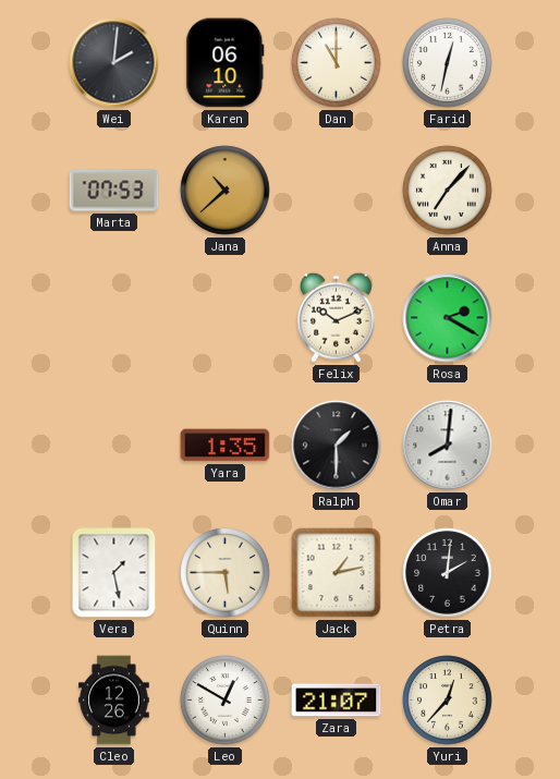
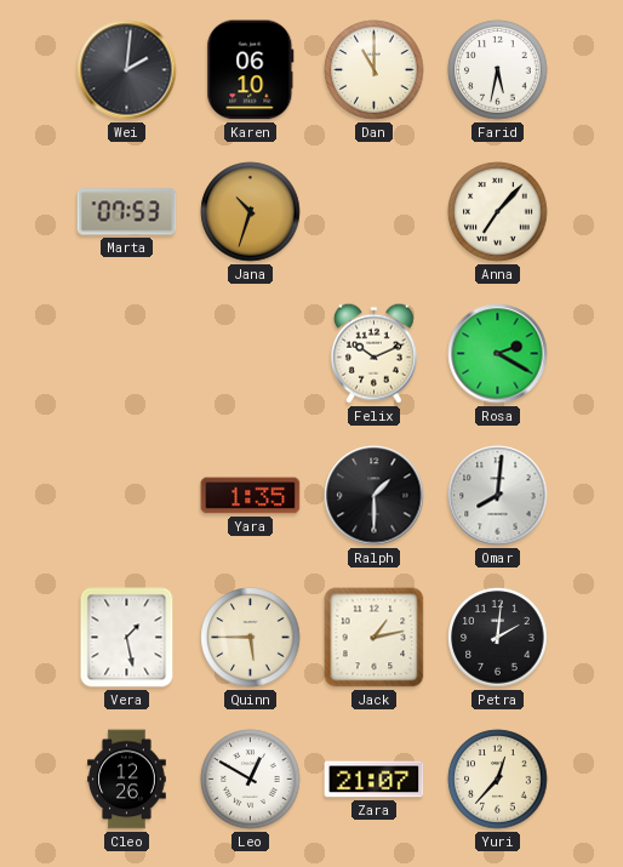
Farid: 12:32 -> 5:32
Jana: 10:38 -> 10:33
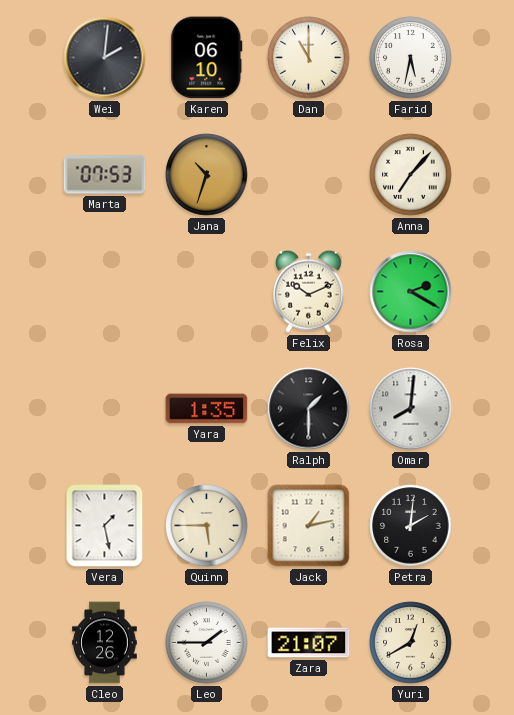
Leo: 12:50 -> 1:45
Yuri: 12:37 -> 12:40
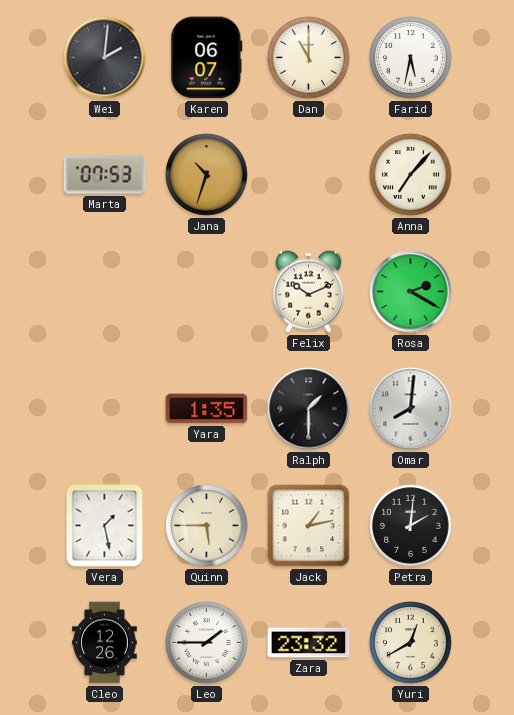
Karen: 06:10 -> 06:07
Zara: 21:07 -> 23:32
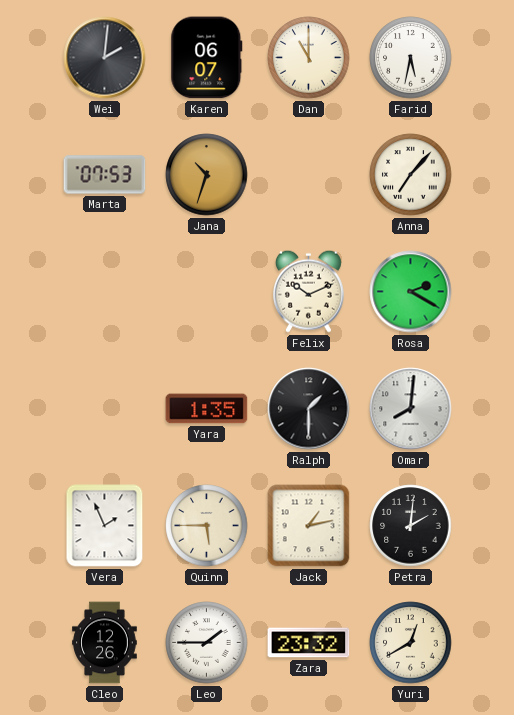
Vera: 1:28 -> 1:56
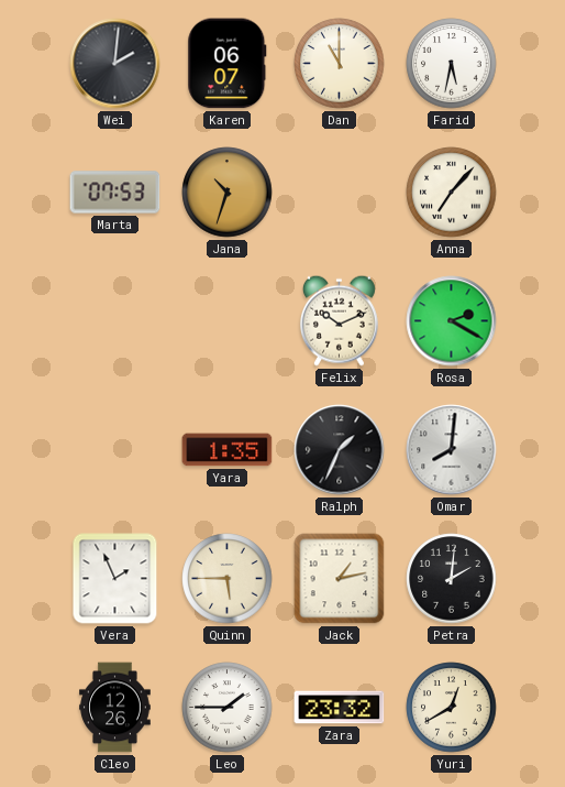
Ralph: 1:30 -> 1:34
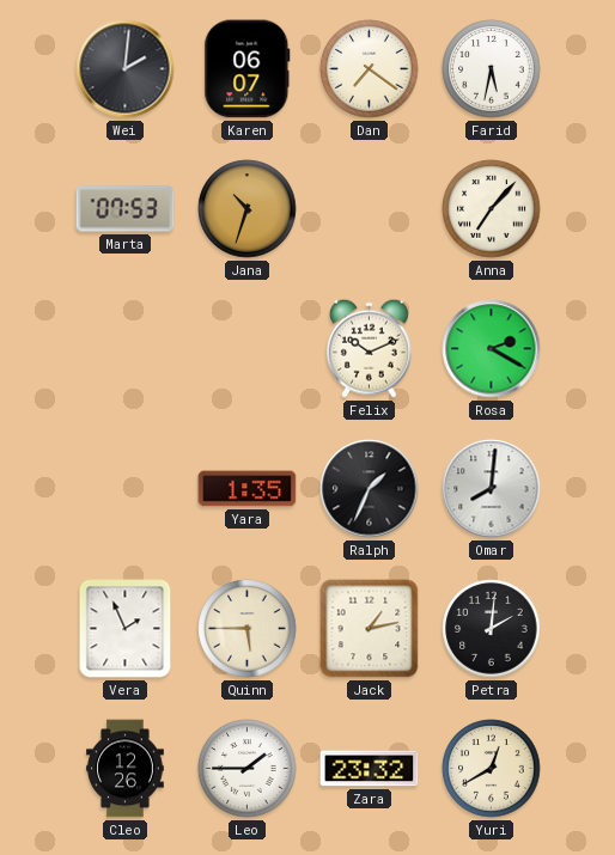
Dan: 11:00 -> 7:21
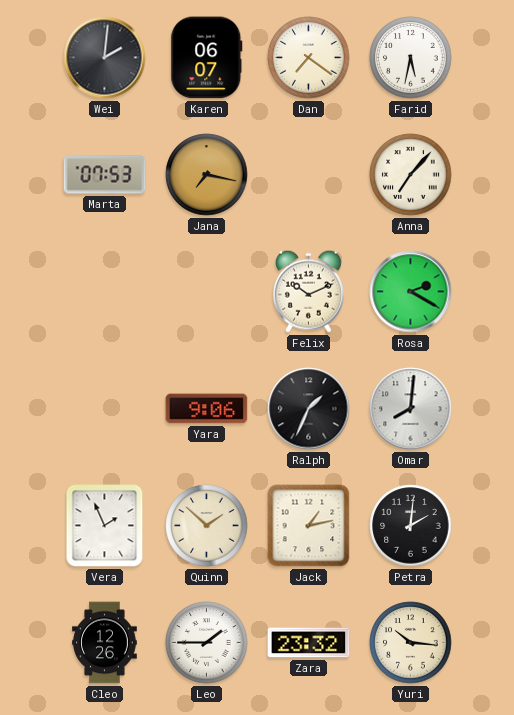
Jana: 10:33 -> 7:17
Yara: 1:35 -> 9:06
Quinn: 5:45 -> 1:52
Yuri: 12:40 -> 10:16
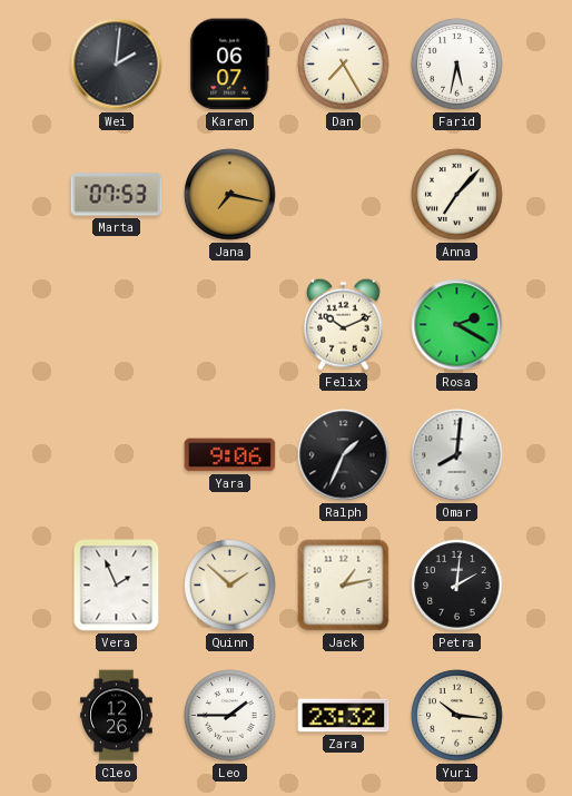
Dan: 7:21 -> 7:25
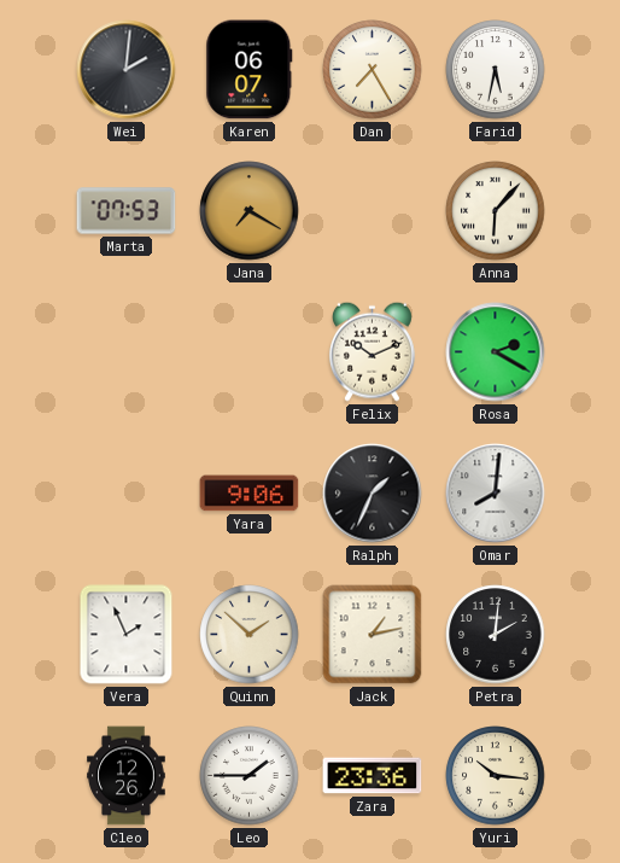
Jana: 7:17 -> 7:20
Anna: 7:07 -> 6:07
Zara: 23:32 -> 23:36
